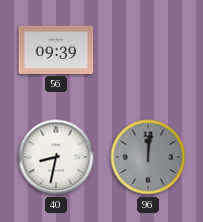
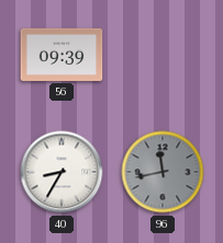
40: 8:32 -> 8:35
96: 12:01 -> 11:43
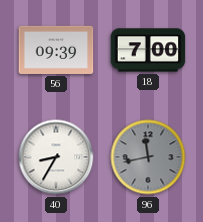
18: none -> 7:00
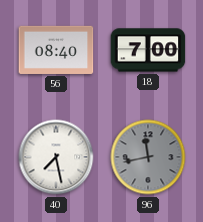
56: 09:39 -> 08:40
40: 8:35 -> 7:28
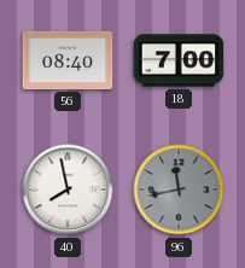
40: 7:28 -> 7:58
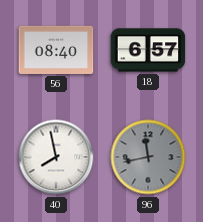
18: 7:00 -> 6:57
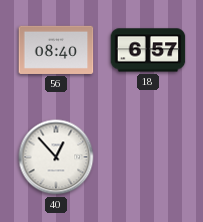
40: 7:58 -> 12:53
96: 11:43 -> none
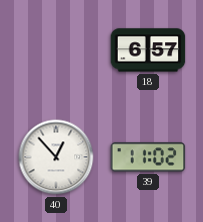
56: 08:40 -> none
39: none -> 11:02
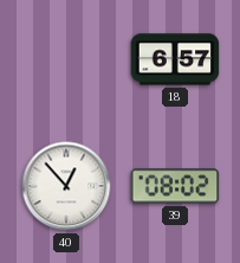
39: 11:02 -> 08:02
